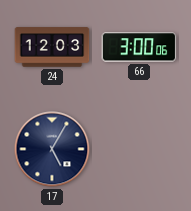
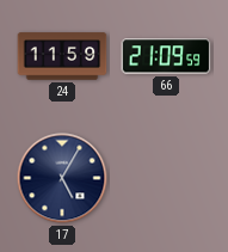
24: 12:03 -> 11:59
66: 3:00 -> 21:09
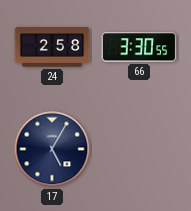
24: 11:59 -> 2:58
66: 21:09 -> 3:30
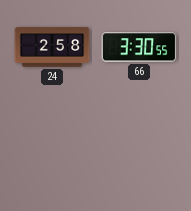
17: 5:05 -> none
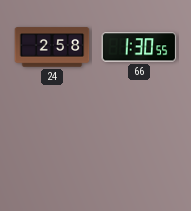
66: 3:30 -> 1:30
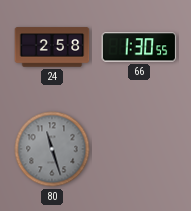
80: none -> 11:27
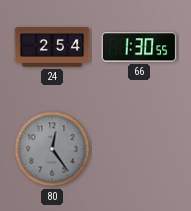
24: 2:58 -> 2:54
80: 11:27 -> 12:24
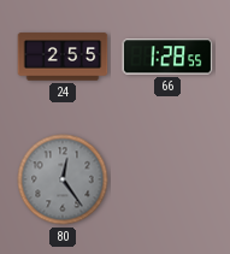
24: 2:54 -> 2:55
66: 1:30 -> 1:28
